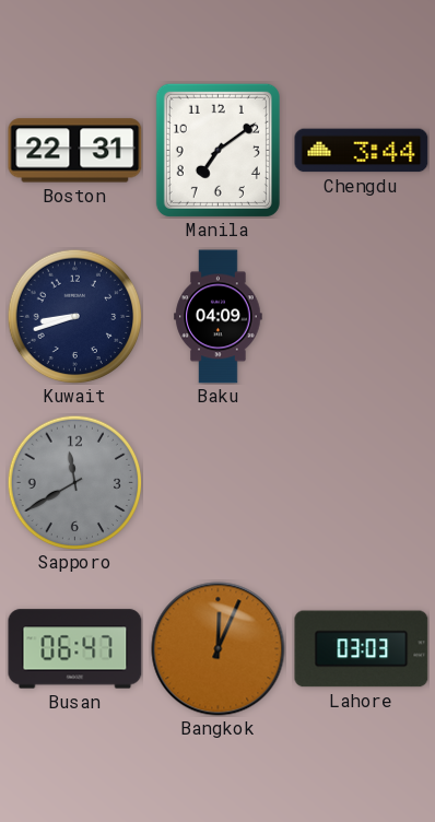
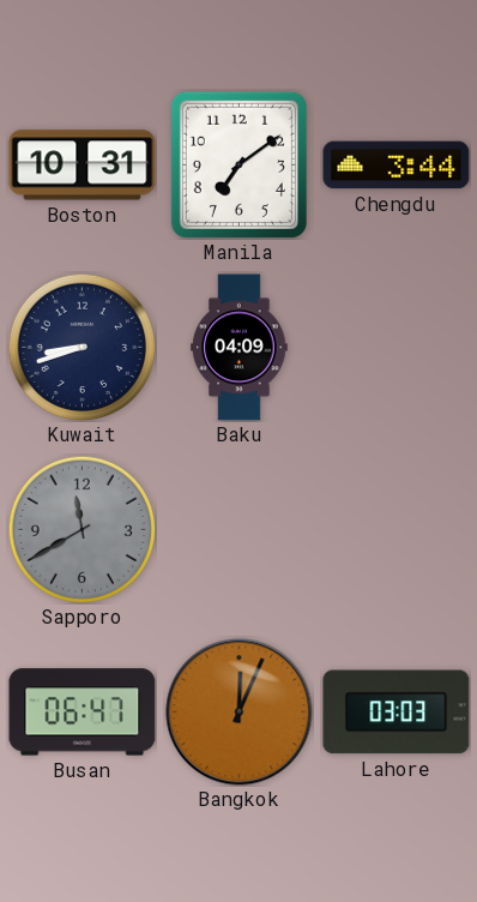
Boston: 22:31 -> 10:31
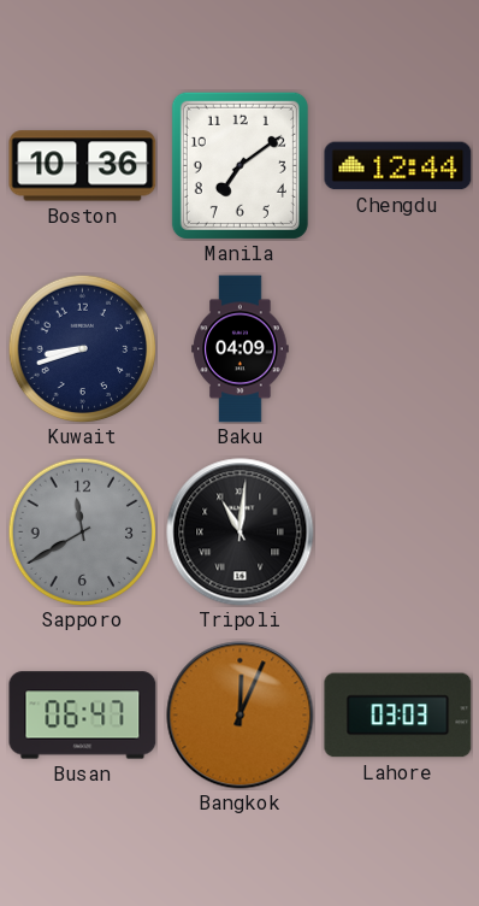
Boston: 10:31 -> 10:36
Chengdu: 3:44 -> 12:44
Tripoli: none -> 11:01
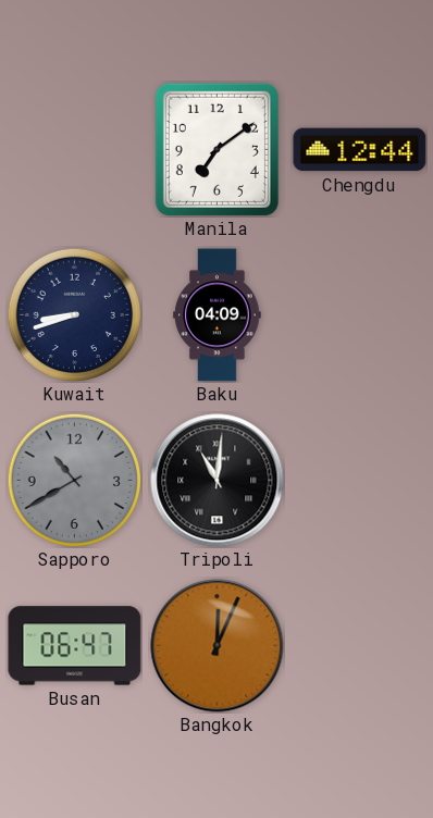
Boston: 10:36 -> none
Sapporo: 11:40 -> 10:40
Lahore: 03:03 -> none
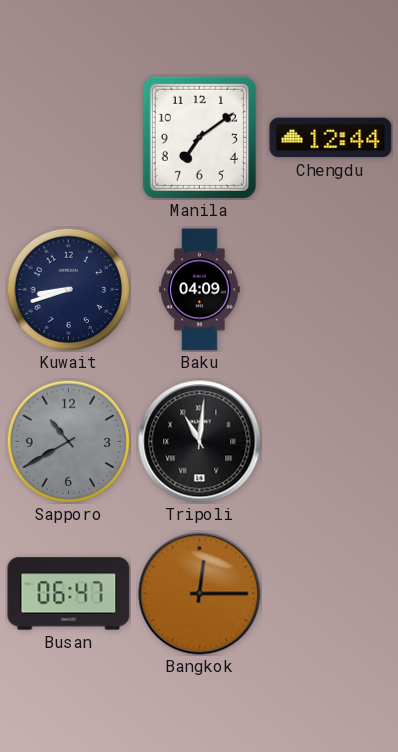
Bangkok: 12:04 -> 12:15
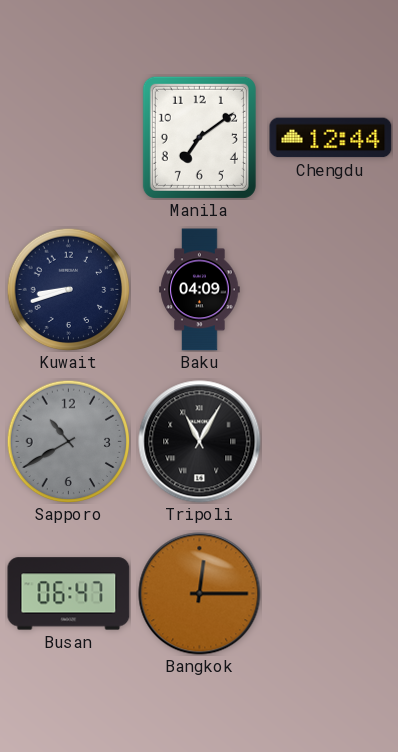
Tripoli: 11:01 -> 11:05
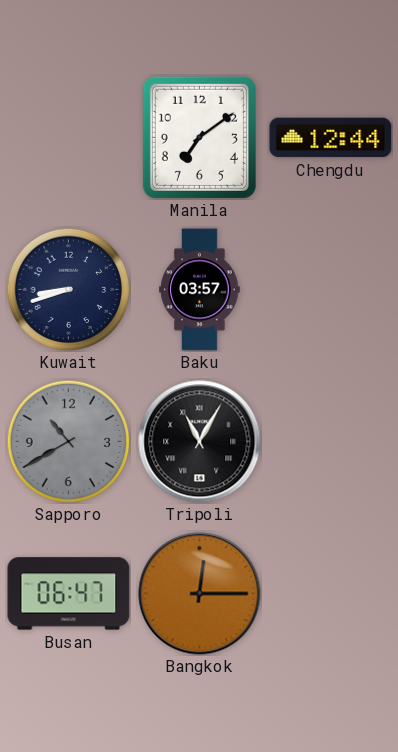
Baku: 04:09 -> 03:57
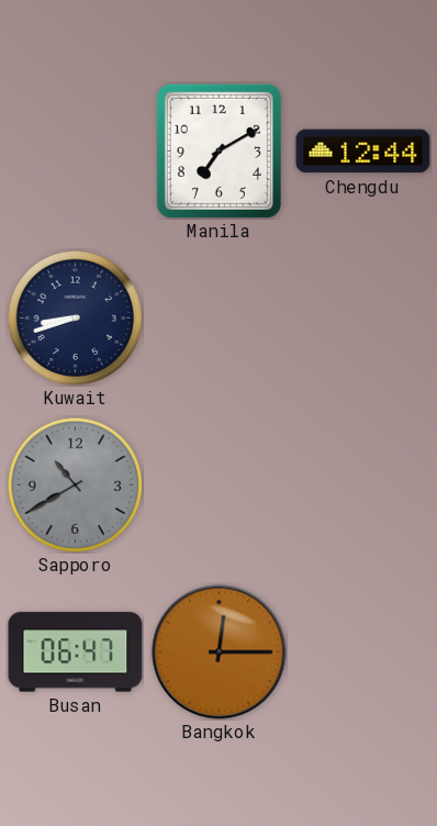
Manila: 7:09 -> 7:10
Baku: 03:57 -> none
Tripoli: 11:05 -> none
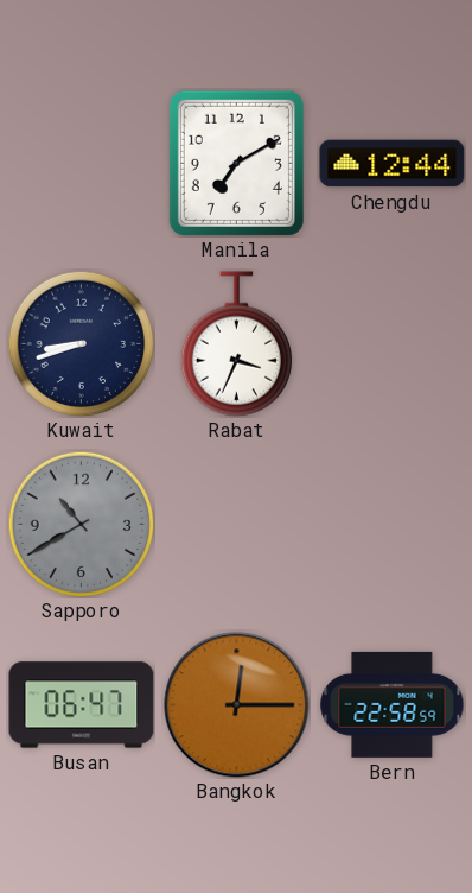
Rabat: none -> 3:34
Bern: none -> 22:58
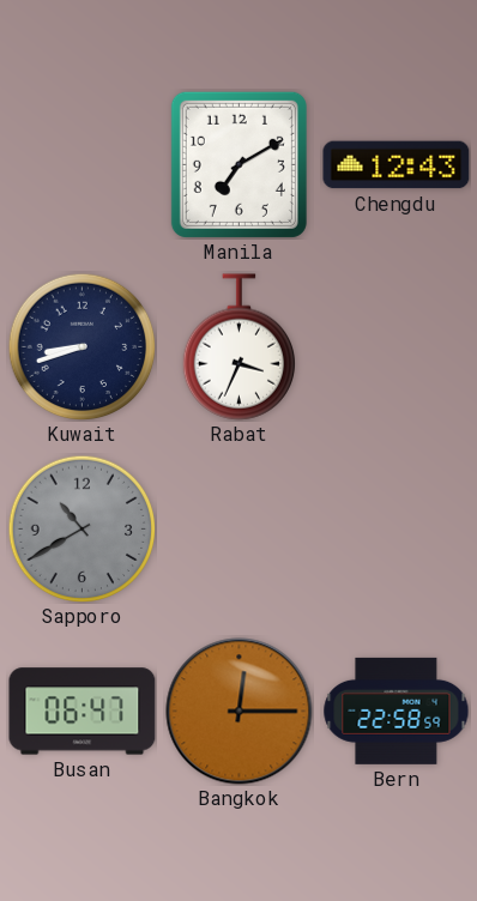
Chengdu: 12:44 -> 12:43
